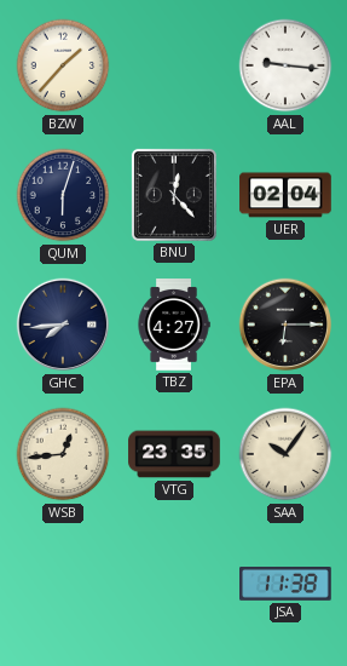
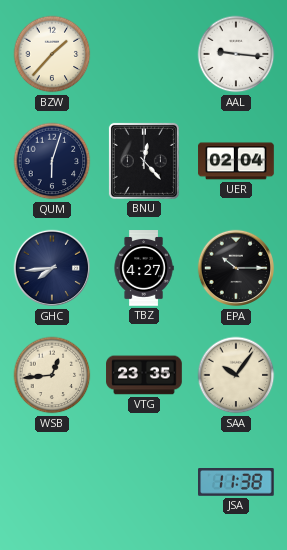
EPA: 6:15 -> 10:15
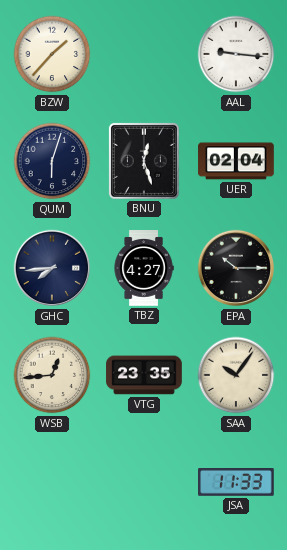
BNU: 12:23 -> 12:27
JSA: 11:38 -> 11:33
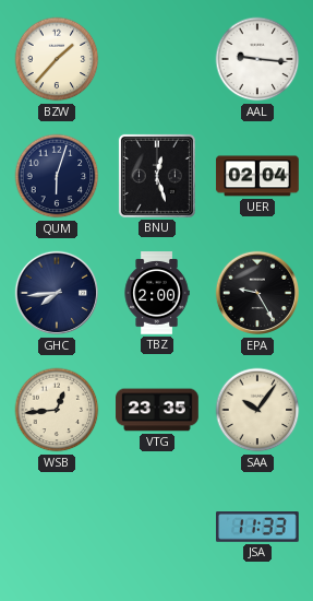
TBZ: 4:27 -> 2:00
EPA: 10:15 -> 9:25
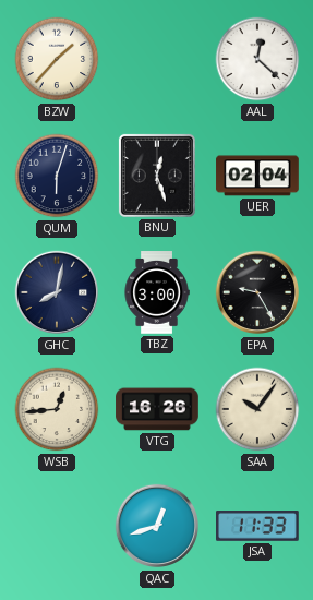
AAL: 9:16 -> 12:22
GHC: 7:44 -> 8:02
TBZ: 2:00 -> 3:00
VTG: 23:35 -> 16:26
QAC: none -> 12:42
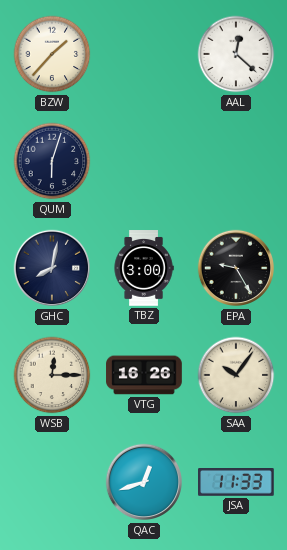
BNU: 12:27 -> none
UER: 02:04 -> none
WSB: 12:44 -> 12:15
